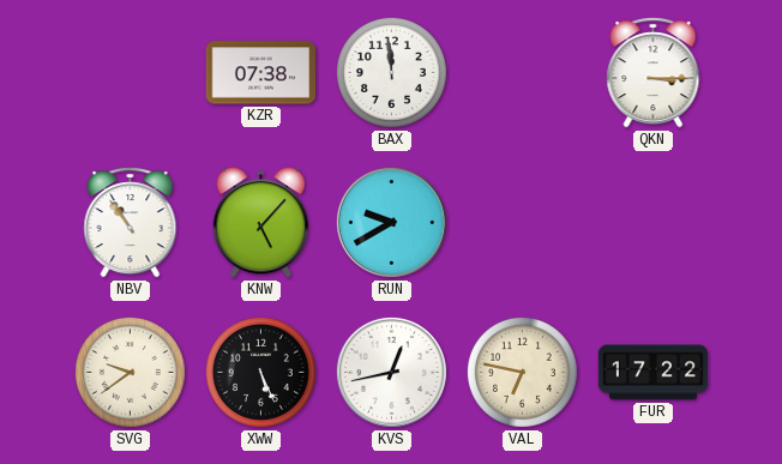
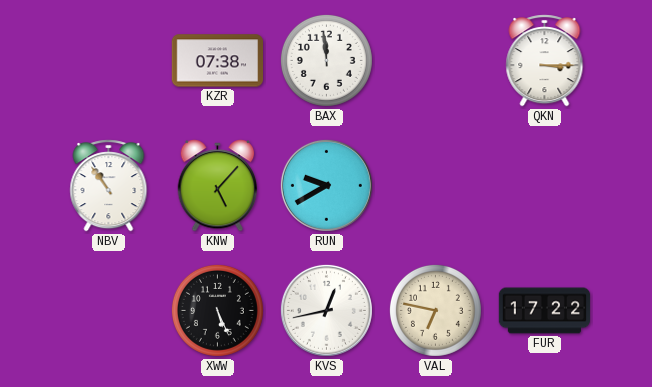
SVG: 9:39 -> none
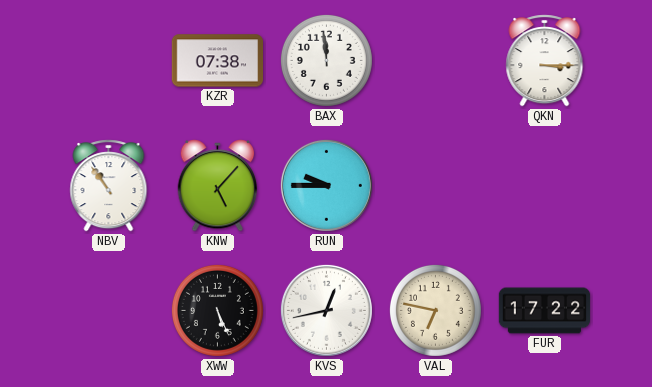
RUN: 9:40 -> 9:45
